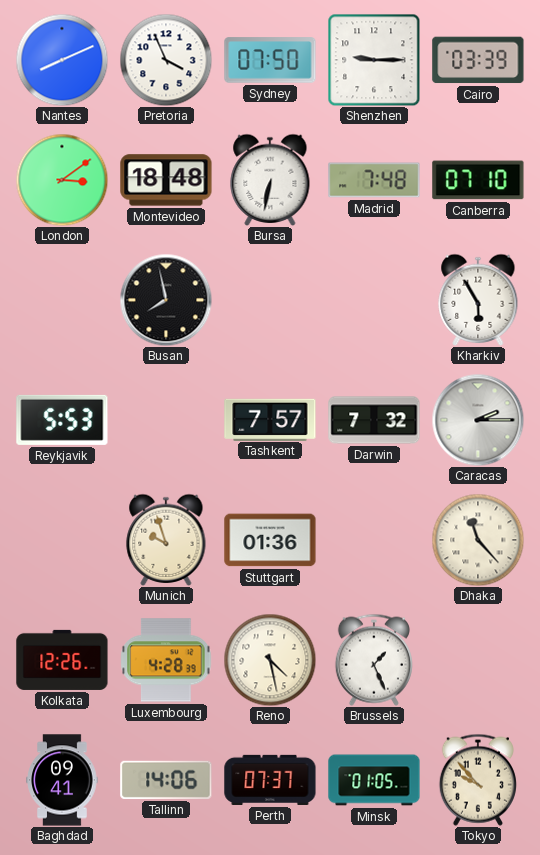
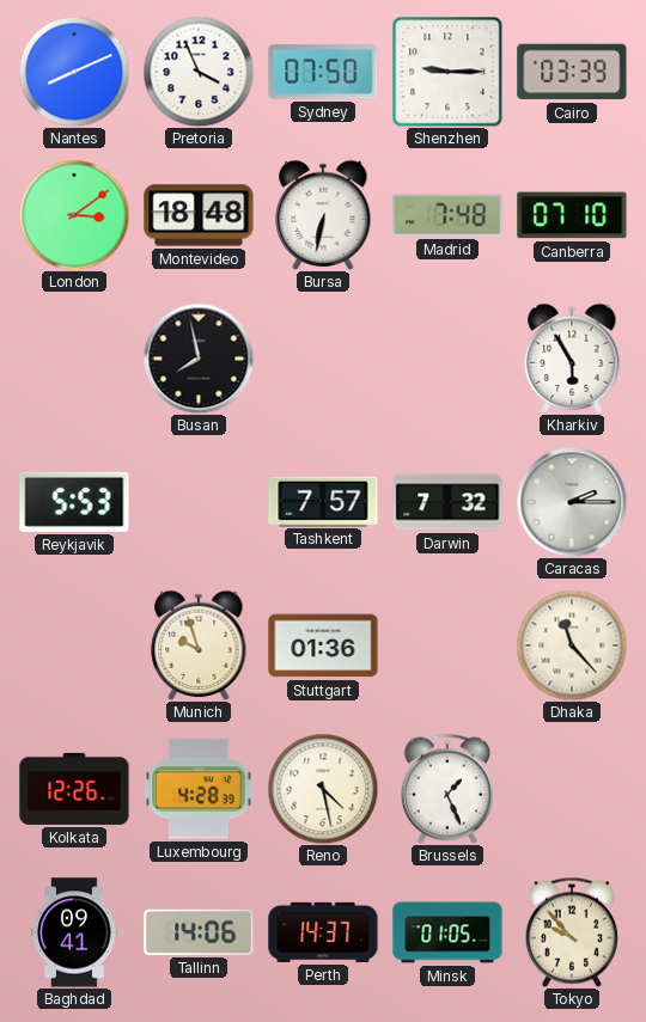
Perth: 07:37 -> 14:37
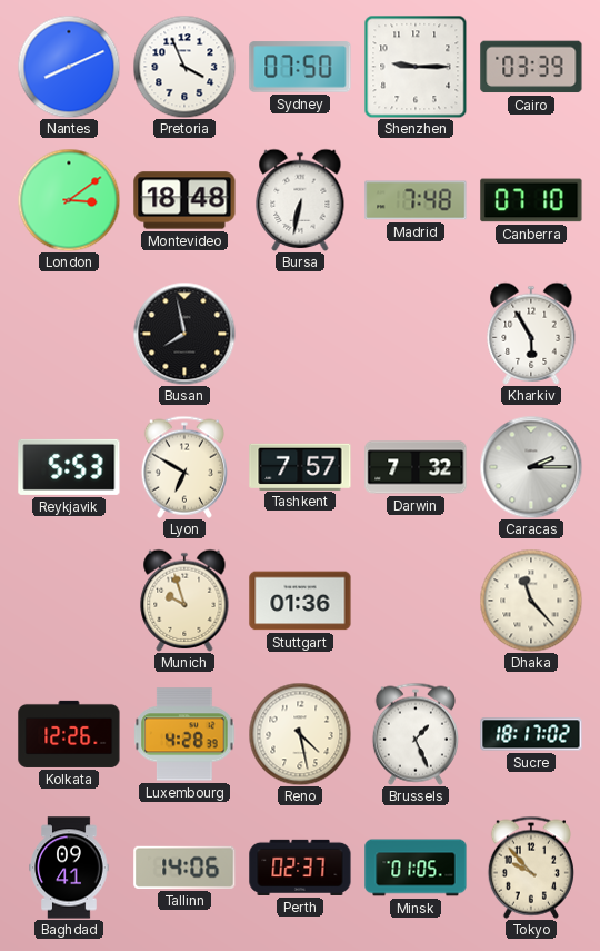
Lyon: none -> 6:50
Sucre: none -> 18:17
Perth: 14:37 -> 02:37
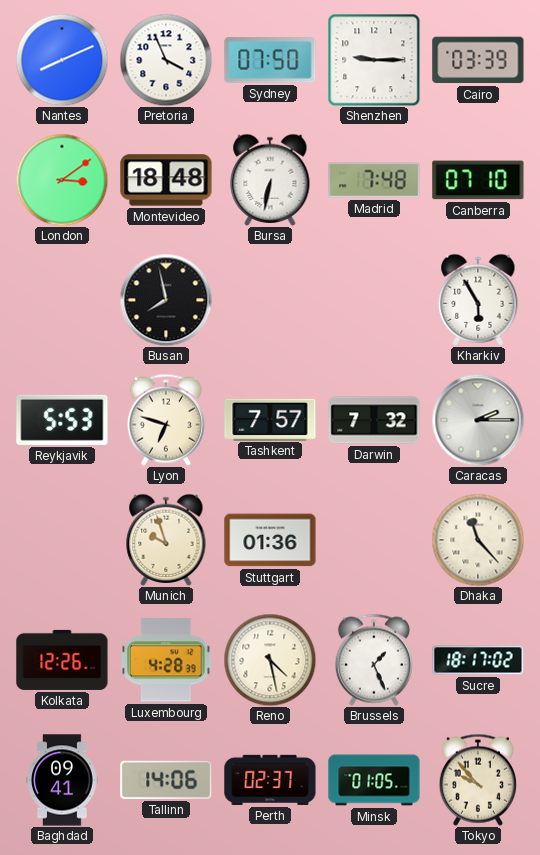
Lyon: 6:50 -> 6:48
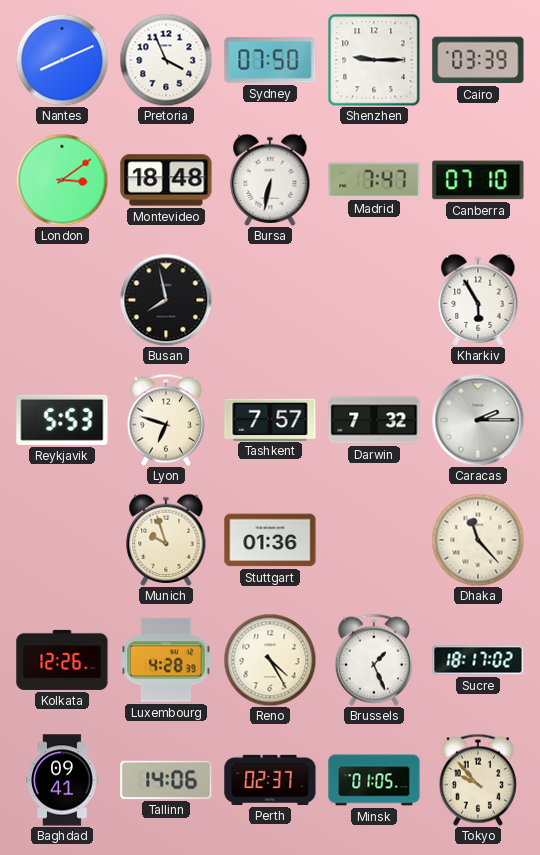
Madrid: 7:48 -> 7:47
Reno: 4:28 -> 4:25
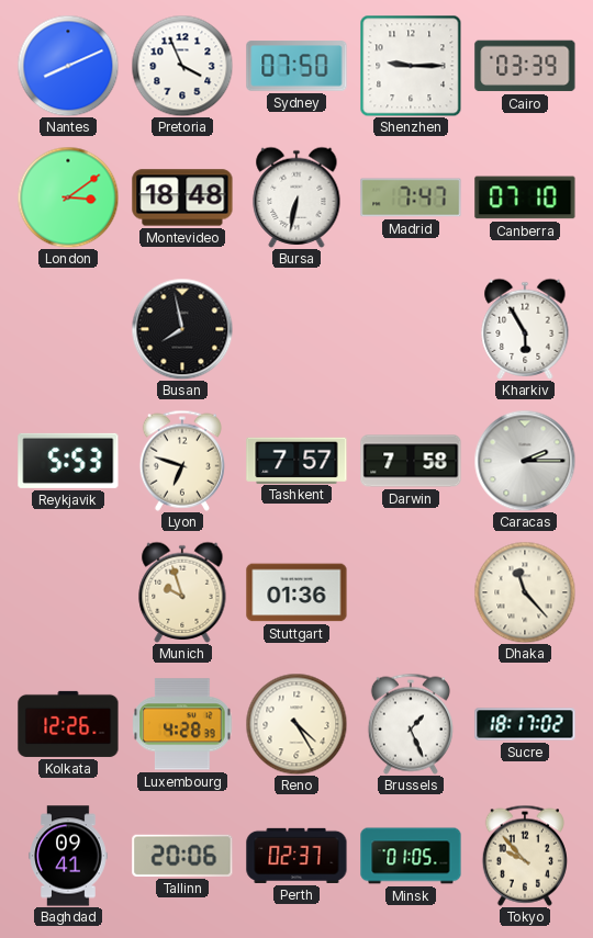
Darwin: 7:32 -> 7:58
Tallinn: 14:06 -> 20:06
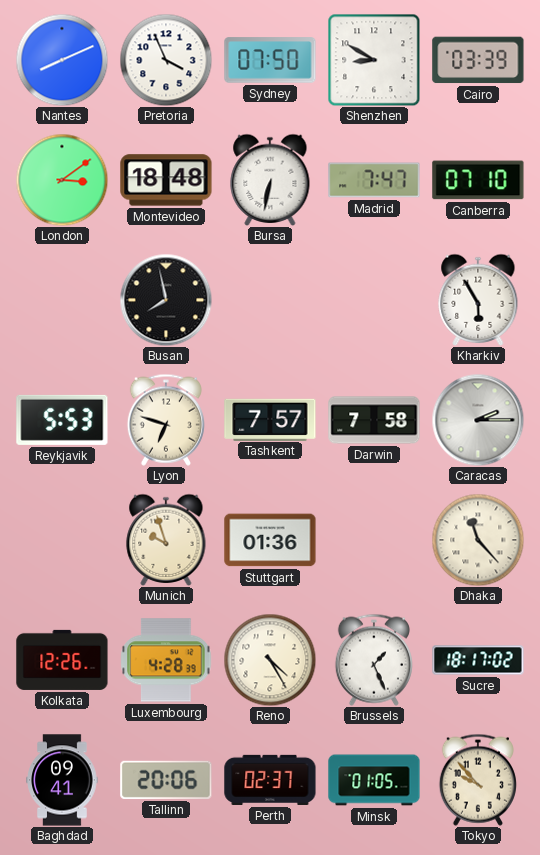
Shenzhen: 9:15 -> 8:50
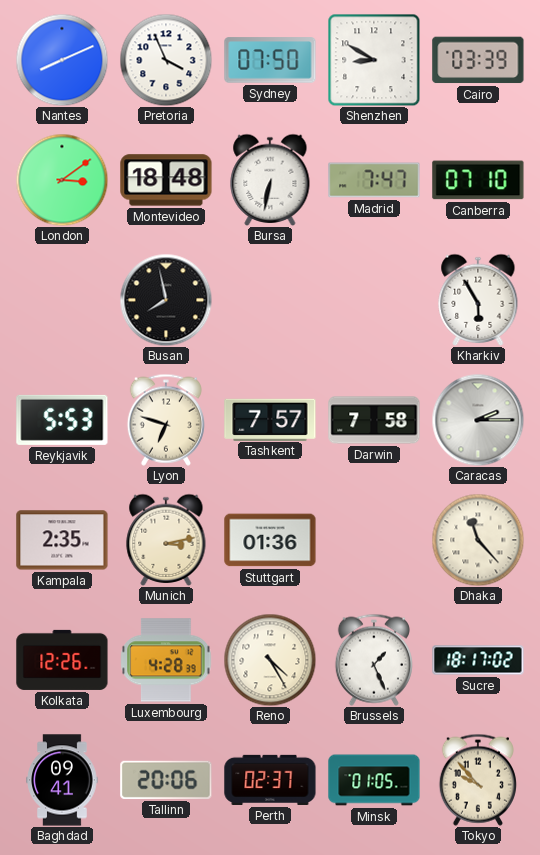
Kampala: none -> 2:35
Munich: 9:57 -> 3:13
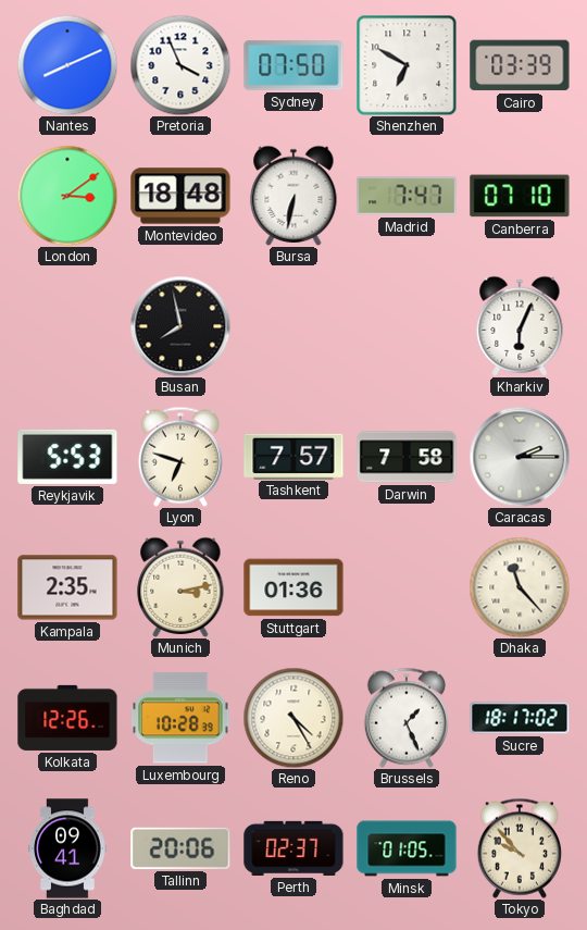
Shenzhen: 8:50 -> 6:50
Kharkiv: 5:55 -> 6:04
Luxembourg: 4:28 -> 10:28
